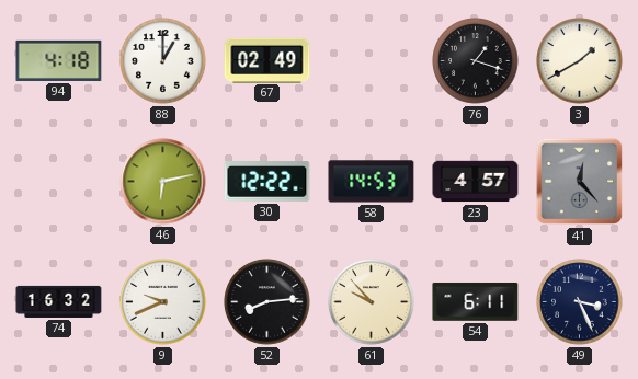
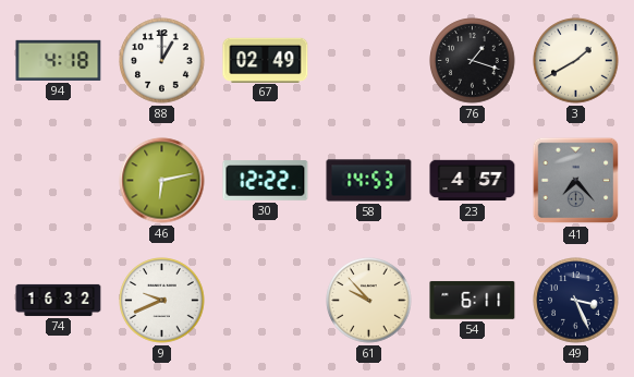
41: 12:23 -> 7:23
52: 8:14 -> none
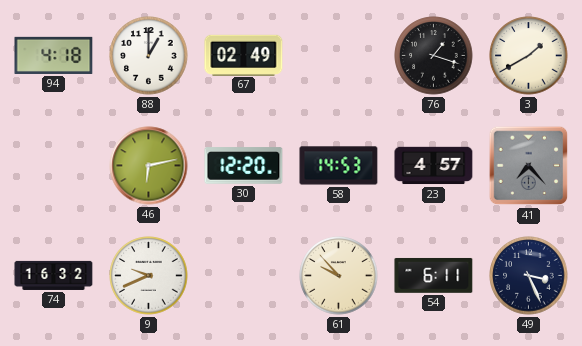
30: 12:22 -> 12:20
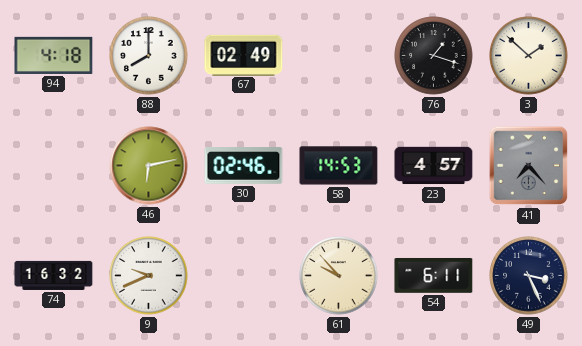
88: 1:00 -> 8:00
3: 1:40 -> 1:52
30: 12:20 -> 02:46
